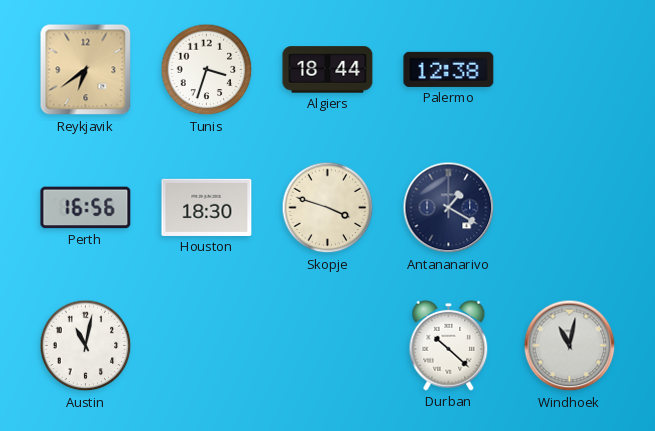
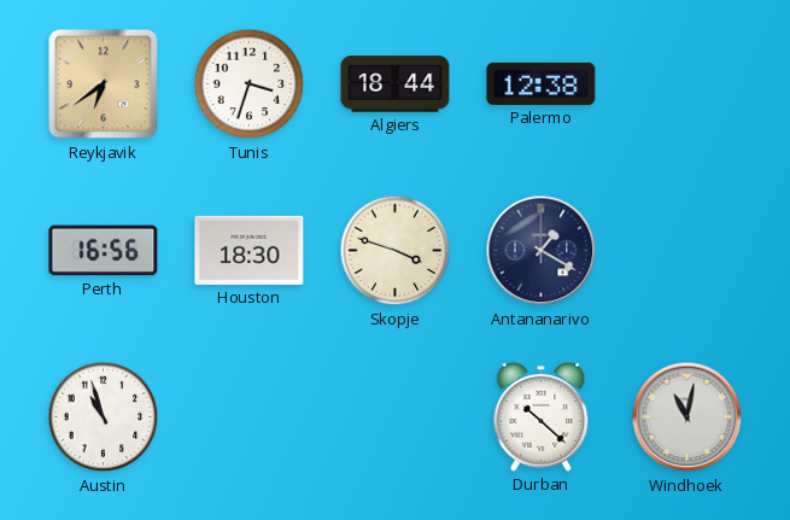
Austin: 11:02 -> 10:57
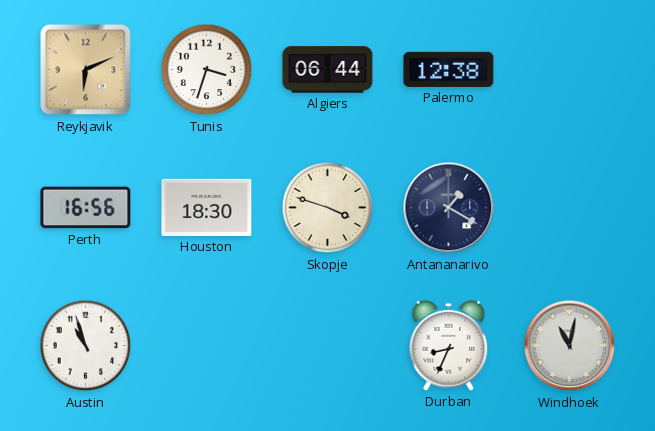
Reykjavik: 6:39 -> 6:11
Algiers: 18:44 -> 06:44
Durban: 10:22 -> 8:34
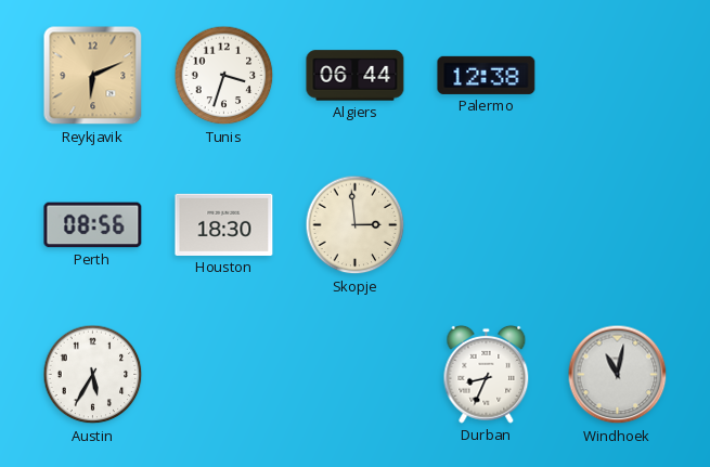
Perth: 16:56 -> 08:56
Skopje: 3:48 -> 2:59
Antananarivo: 1:20 -> none
Austin: 10:57 -> 5:35
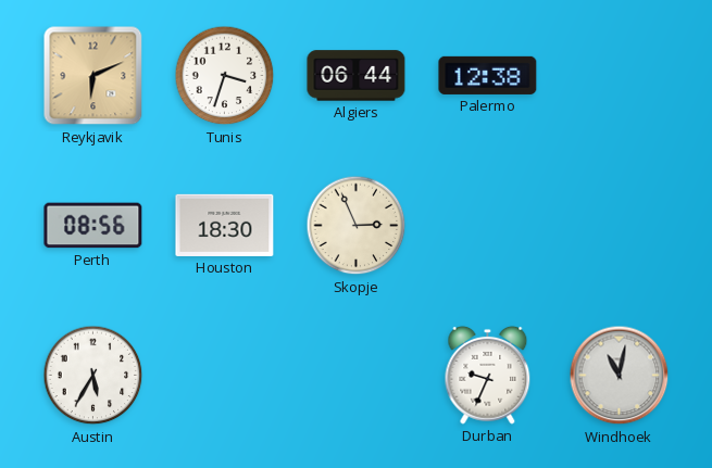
Skopje: 2:59 -> 2:56
Durban: 8:34 -> 9:34
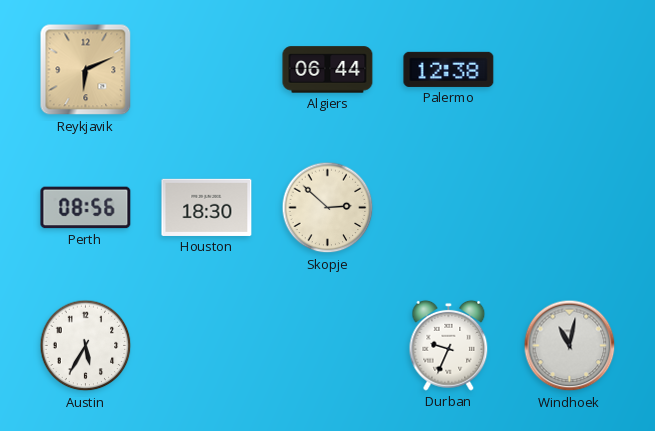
Tunis: 3:33 -> none
Skopje: 2:56 -> 2:52
